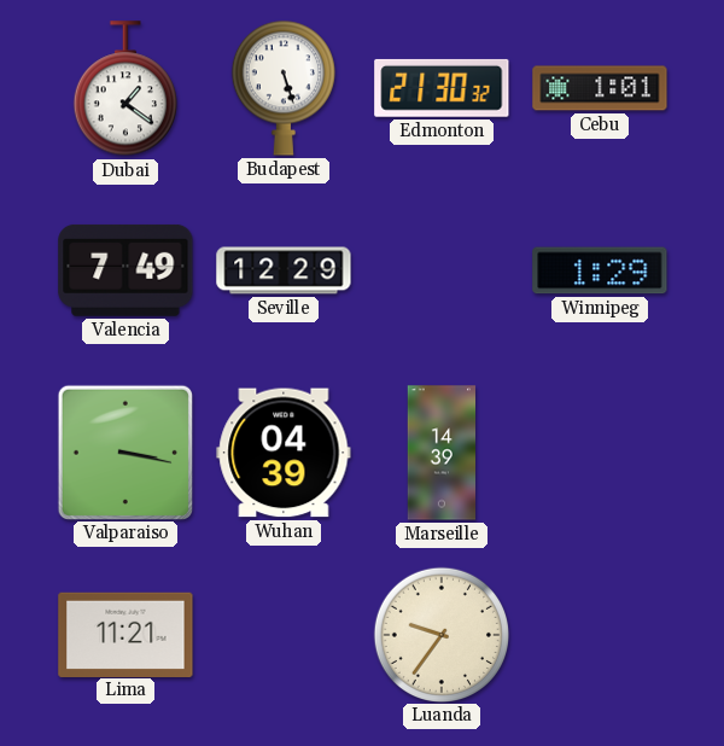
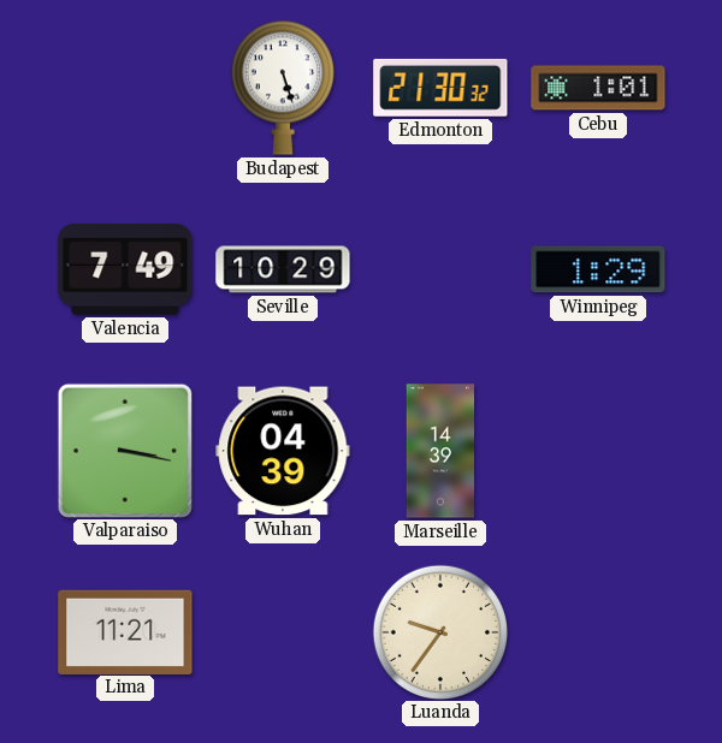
Dubai: 1:21 -> none
Seville: 12:29 -> 10:29
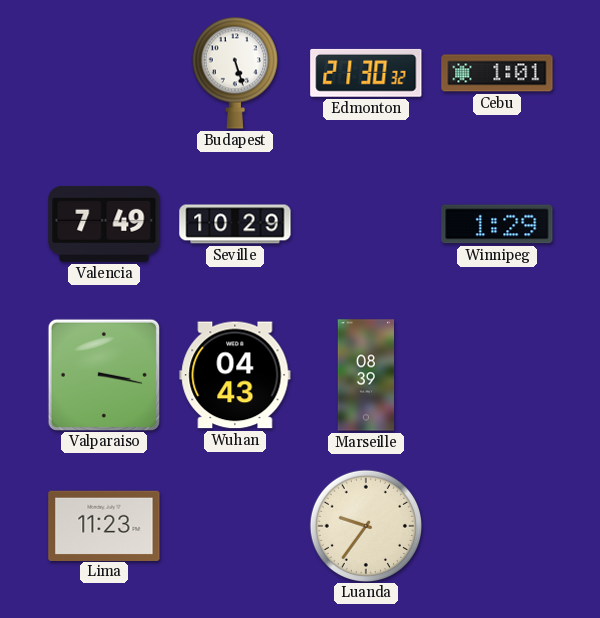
Wuhan: 04:39 -> 04:43
Marseille: 14:39 -> 08:39
Lima: 11:21 -> 11:23
